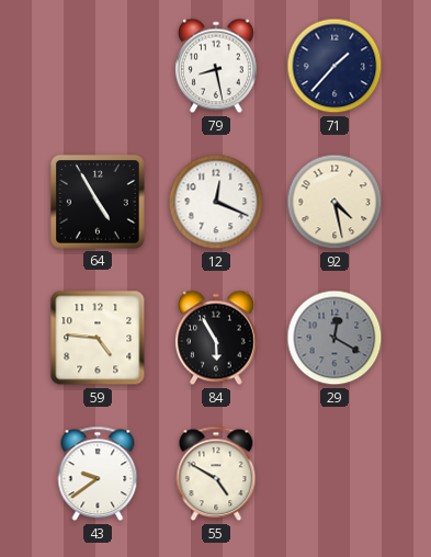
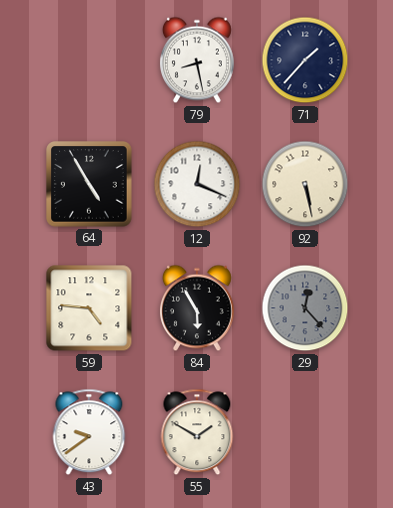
92: 4:28 -> 5:28
29: 12:20 -> 12:23
55: 4:50 -> 1:50
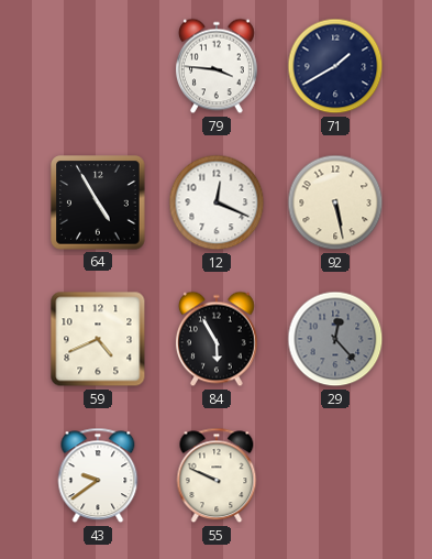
79: 8:28 -> 3:46
71: 1:37 -> 1:40
59: 4:46 -> 4:41
55: 1:50 -> 9:49
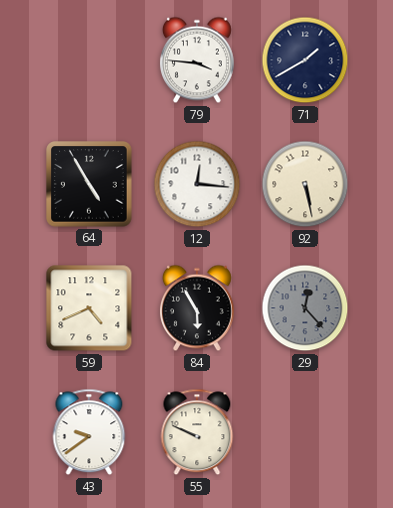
12: 12:19 -> 12:16
